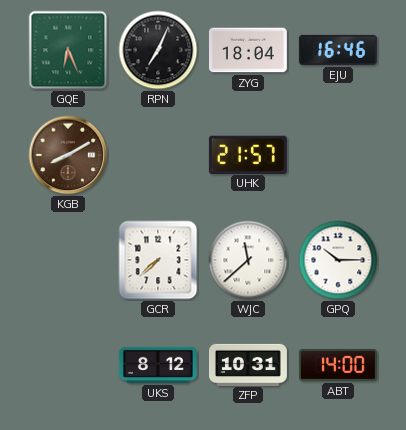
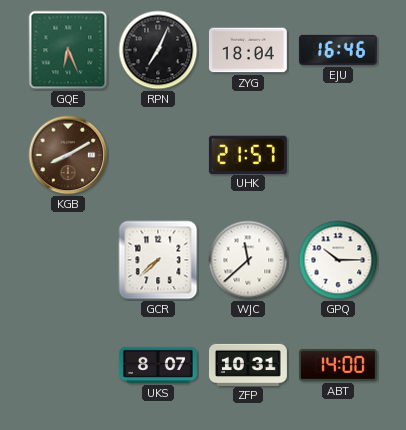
UKS: 8:12 -> 8:07
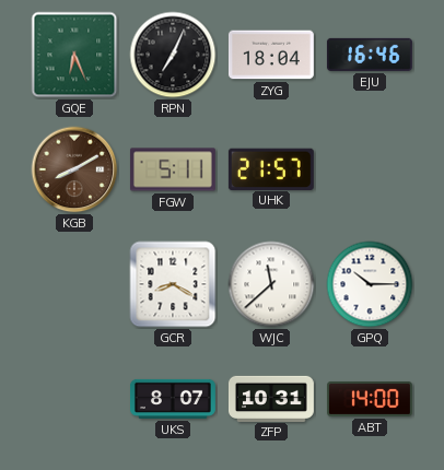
FGW: none -> 5:11
GCR: 7:38 -> 8:20
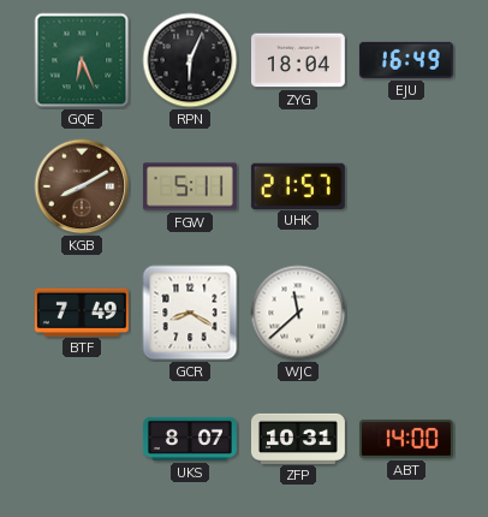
RPN: 7:04 -> 6:04
EJU: 16:46 -> 16:49
BTF: none -> 7:49
GPQ: 10:15 -> none
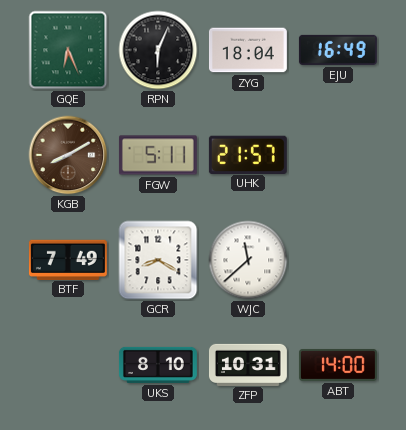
UKS: 8:07 -> 8:10
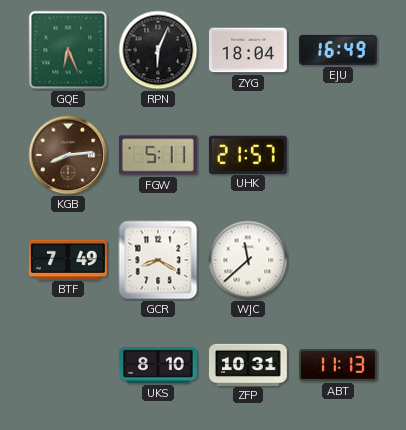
KGB: 8:10 -> 8:14
ABT: 14:00 -> 11:13
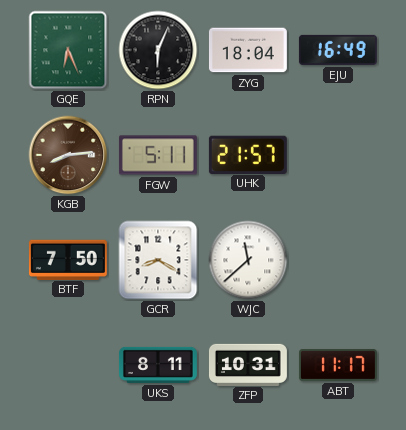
BTF: 7:49 -> 7:50
UKS: 8:10 -> 8:11
ABT: 11:13 -> 11:17
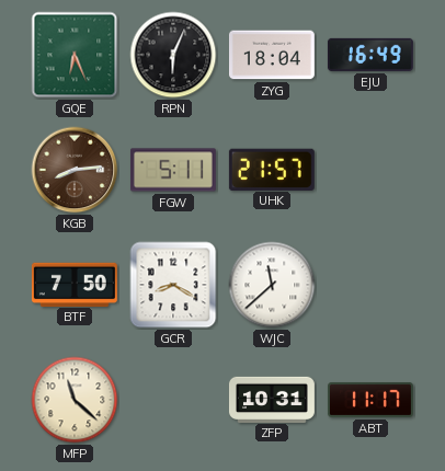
MFP: none -> 11:22
UKS: 8:11 -> none
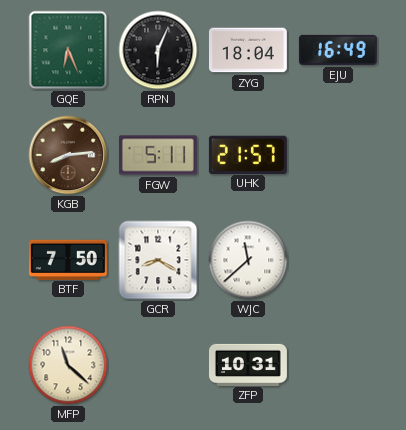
ABT: 11:17 -> none
